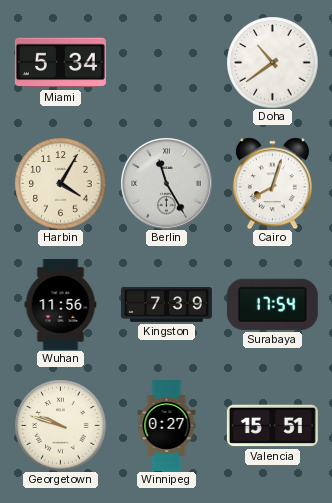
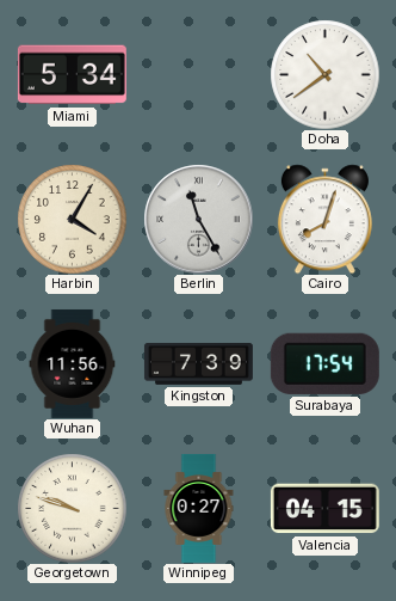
Valencia: 15:51 -> 04:15
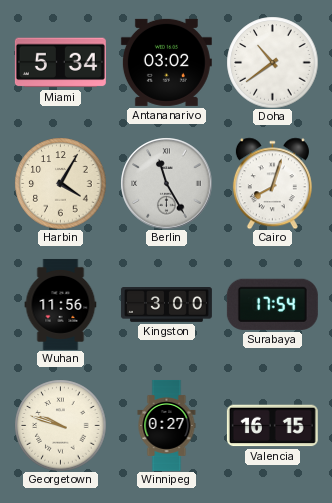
Antananarivo: none -> 03:02
Kingston: 7:39 -> 3:00
Valencia: 04:15 -> 16:15
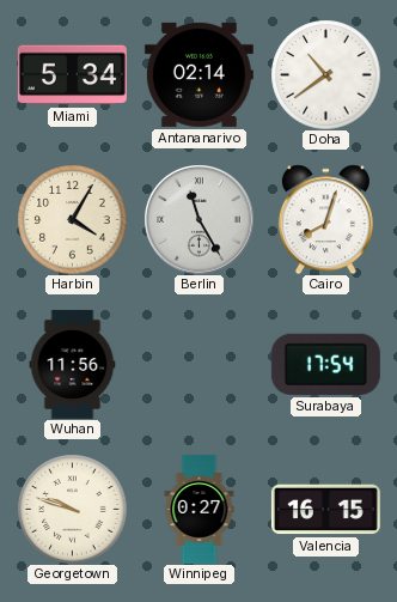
Antananarivo: 03:02 -> 02:14
Kingston: 3:00 -> none
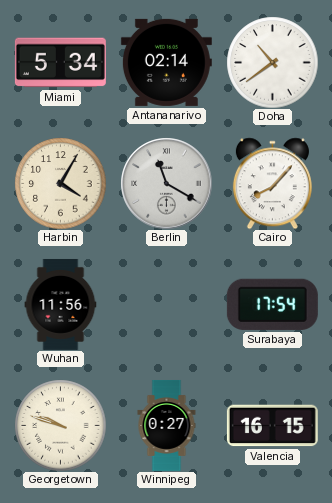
Berlin: 11:25 -> 11:20
Cairo: 8:03 -> 8:07
